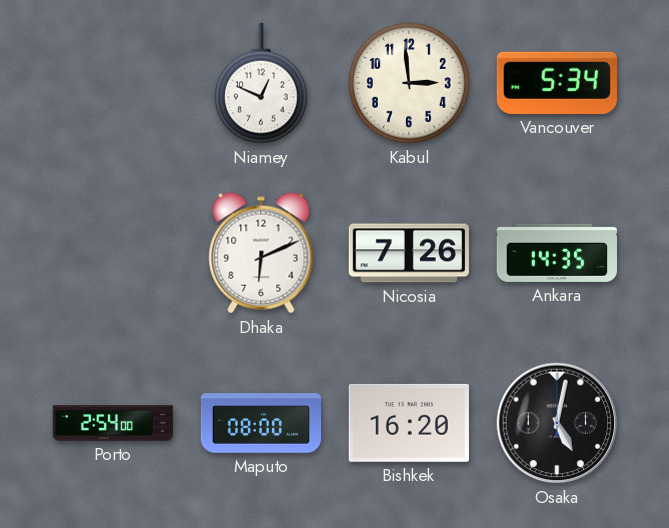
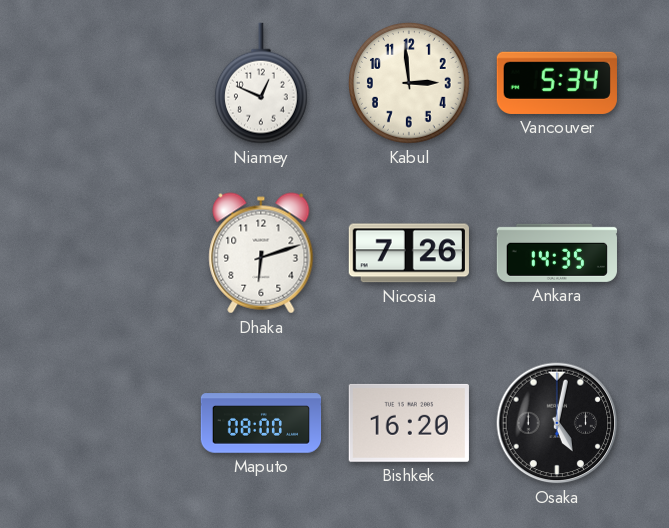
Dhaka: 6:11 -> 6:12
Porto: 2:54 -> none
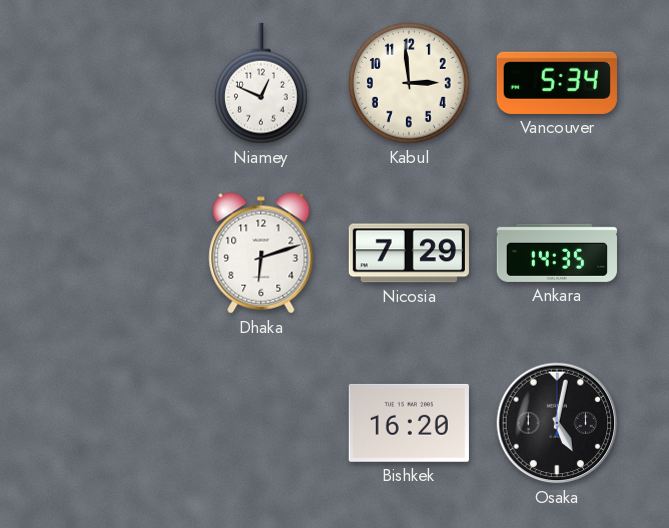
Nicosia: 7:26 -> 7:29
Maputo: 08:00 -> none
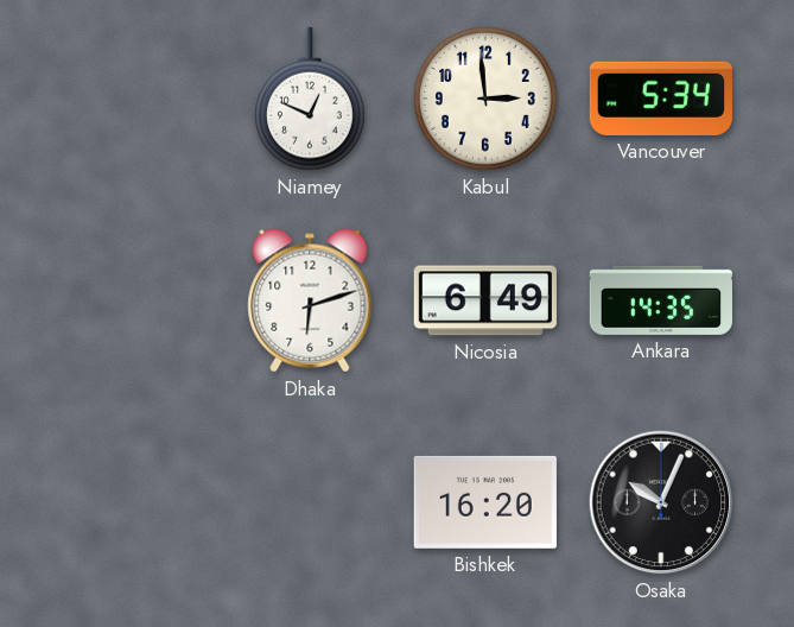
Nicosia: 7:29 -> 6:49
Osaka: 5:02 -> 10:04
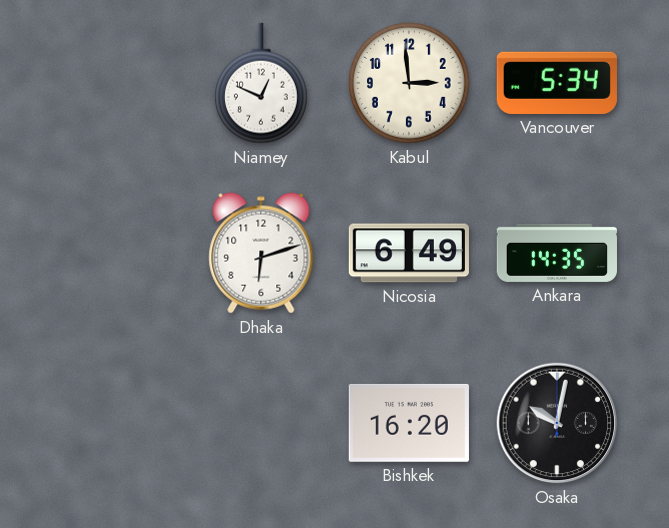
Osaka: 10:04 -> 10:02
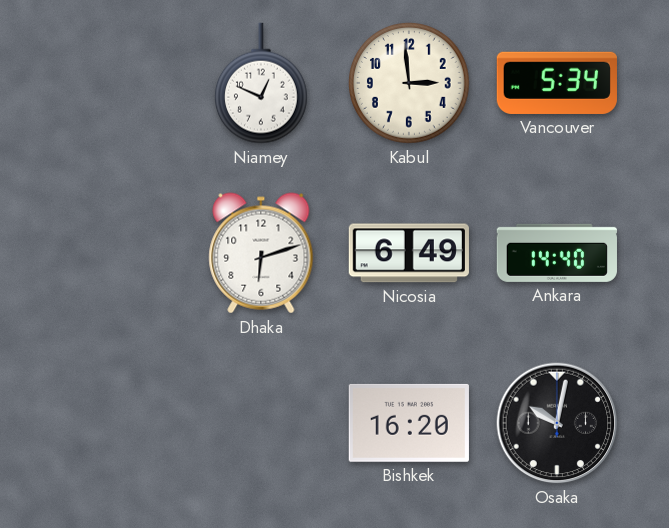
Ankara: 14:35 -> 14:40
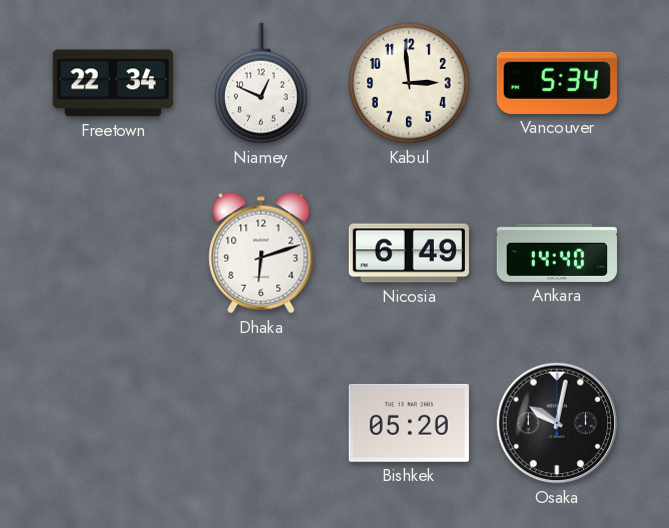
Freetown: none -> 22:34
Bishkek: 16:20 -> 05:20
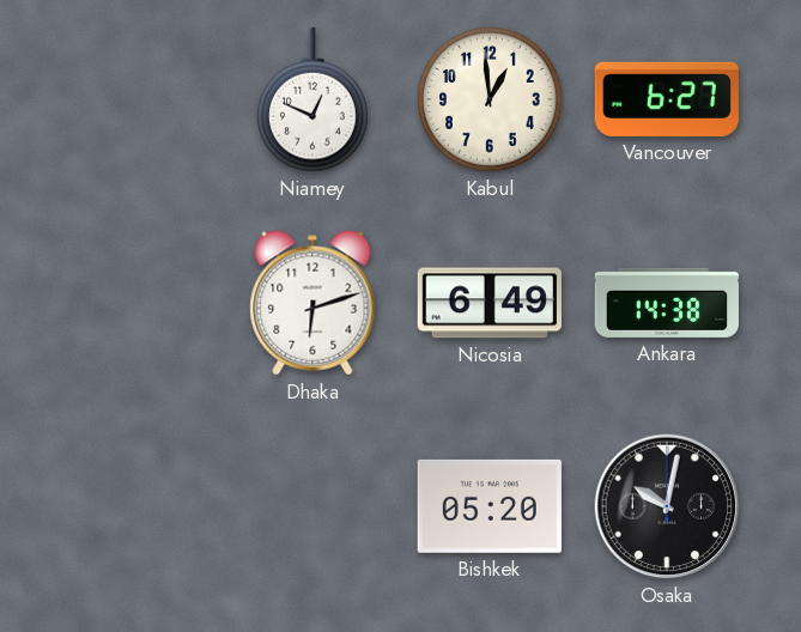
Freetown: 22:34 -> none
Kabul: 2:59 -> 12:59
Vancouver: 5:34 -> 6:27
Ankara: 14:40 -> 14:38
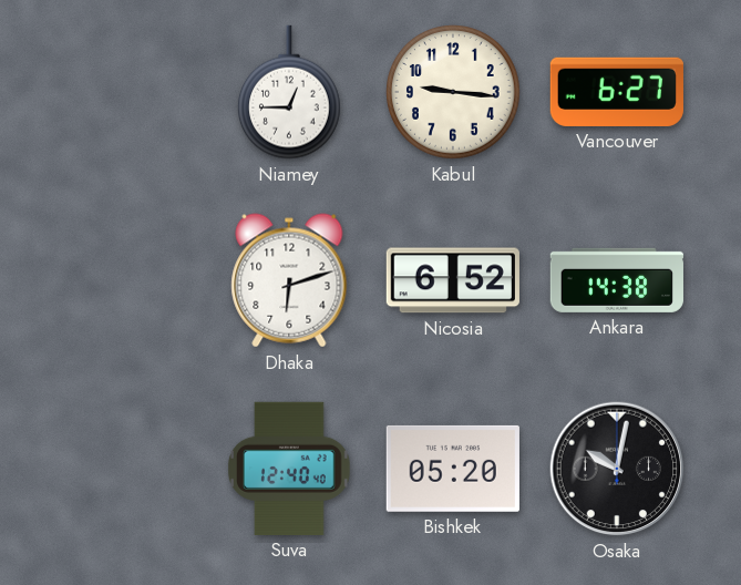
Niamey: 12:49 -> 12:45
Kabul: 12:59 -> 9:16
Nicosia: 6:49 -> 6:52
Suva: none -> 12:40
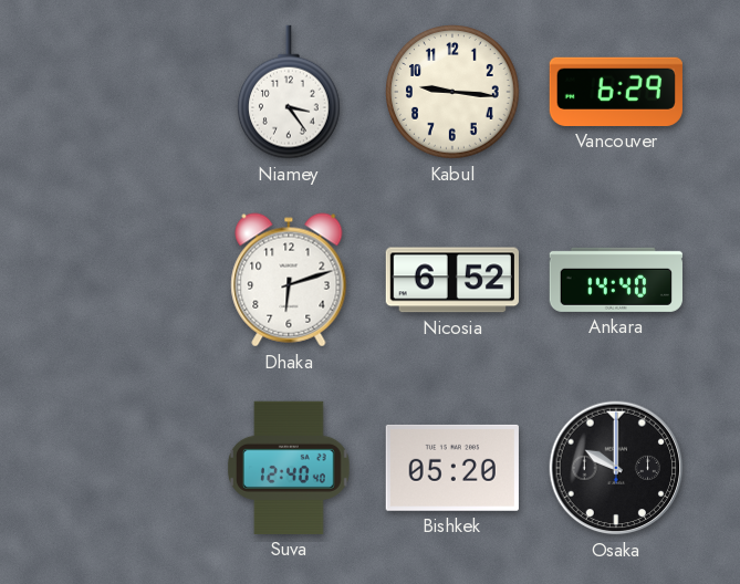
Niamey: 12:45 -> 3:24
Vancouver: 6:27 -> 6:29
Ankara: 14:38 -> 14:40
Osaka: 10:02 -> 10:00
